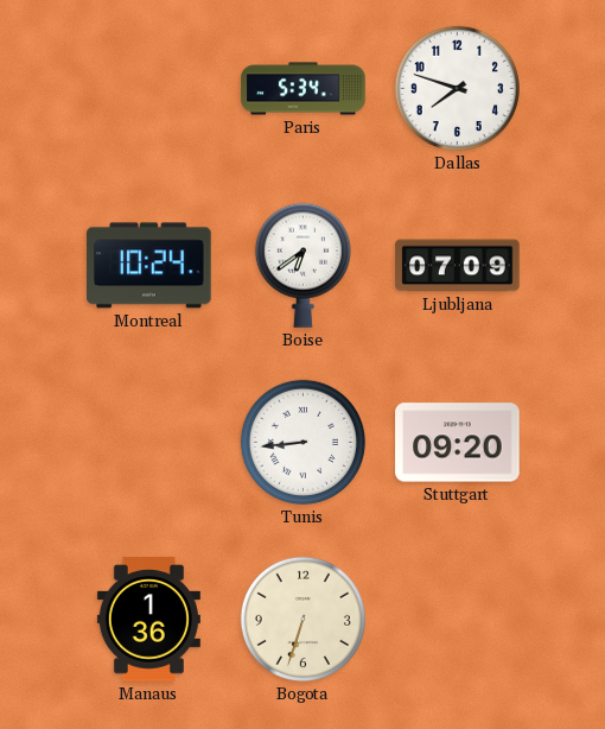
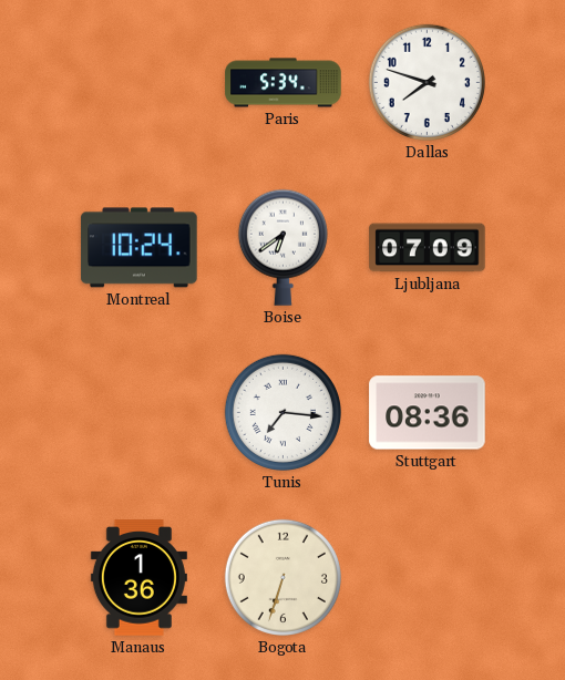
Tunis: 8:44 -> 7:16
Stuttgart: 09:20 -> 08:36
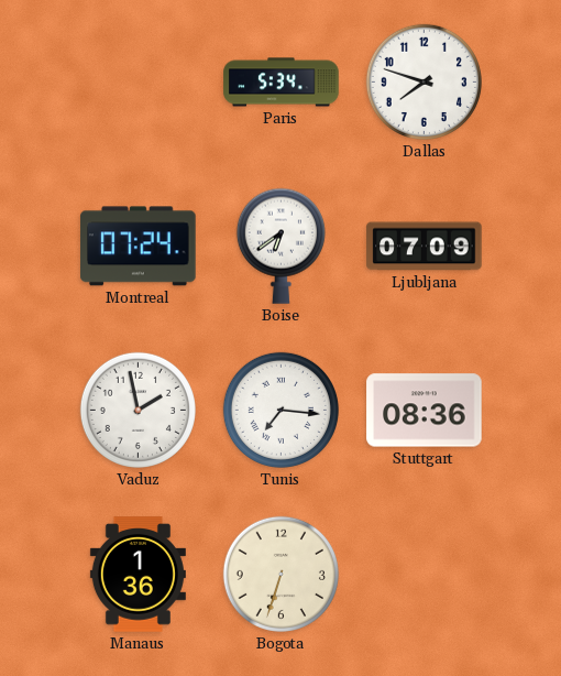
Montreal: 10:24 -> 07:24
Vaduz: none -> 1:58
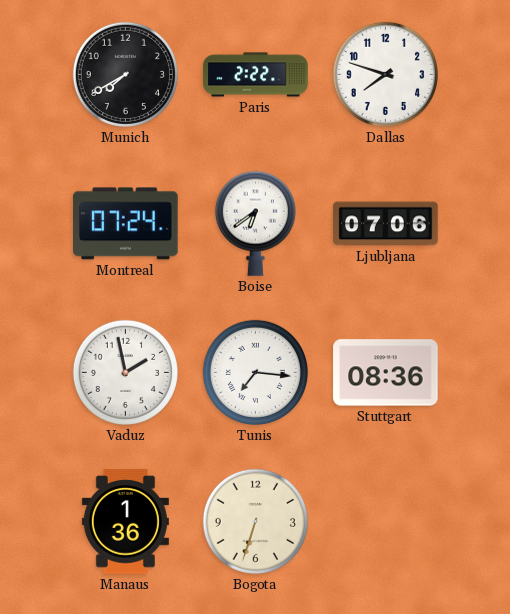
Munich: none -> 7:40
Paris: 5:34 -> 2:22
Ljubljana: 07:09 -> 07:06
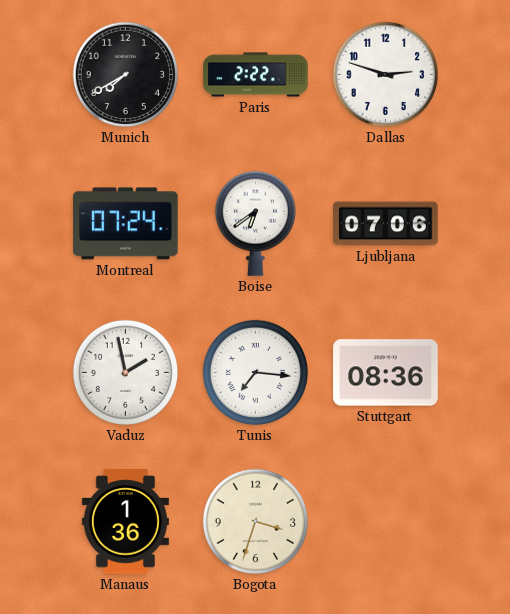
Dallas: 7:48 -> 2:48
Bogota: 6:33 -> 3:33
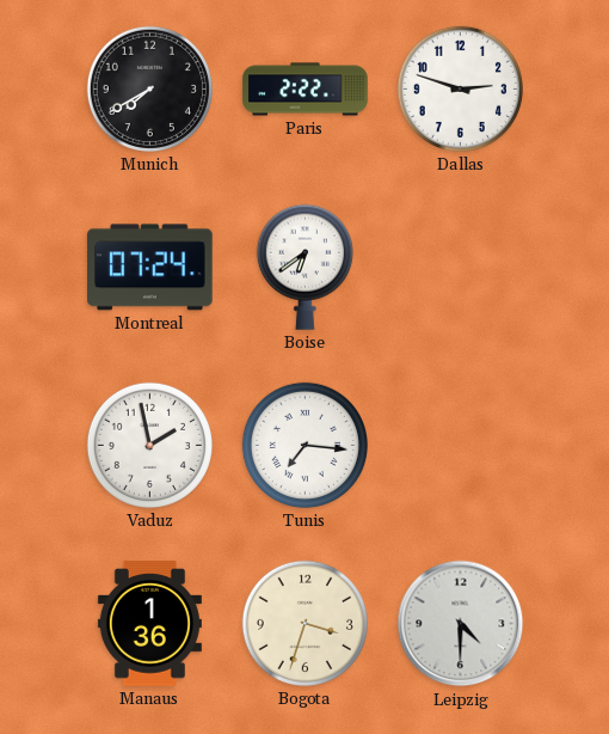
Ljubljana: 07:06 -> none
Stuttgart: 08:36 -> none
Leipzig: none -> 4:30
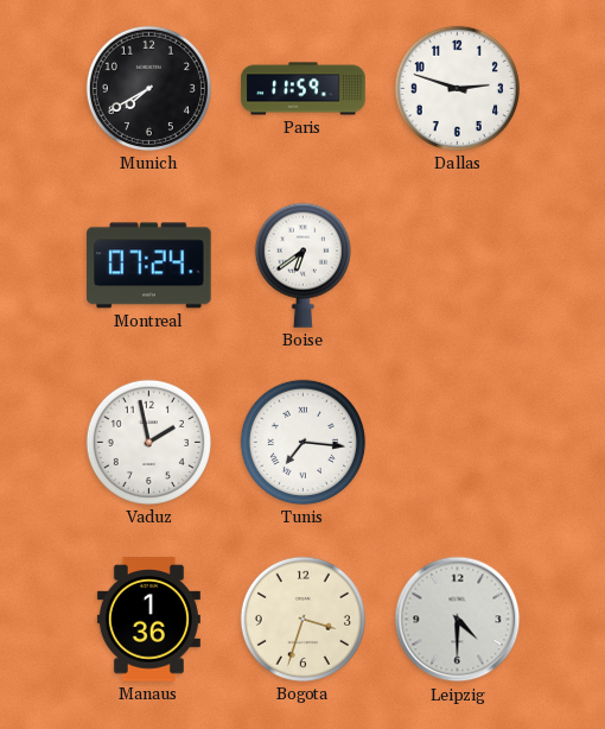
Paris: 2:22 -> 11:59
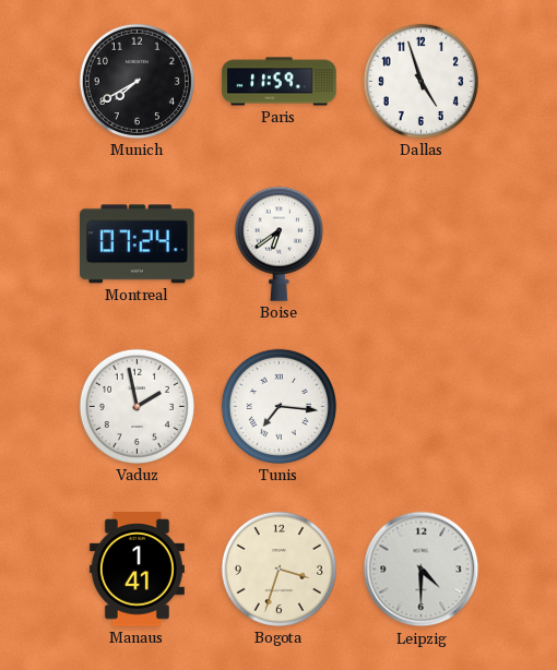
Dallas: 2:48 -> 4:57
Manaus: 1:36 -> 1:41
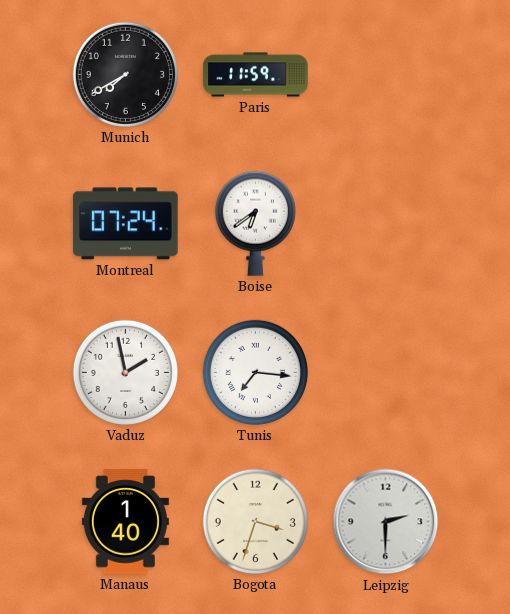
Dallas: 4:57 -> none
Manaus: 1:41 -> 1:40
Leipzig: 4:30 -> 2:30
